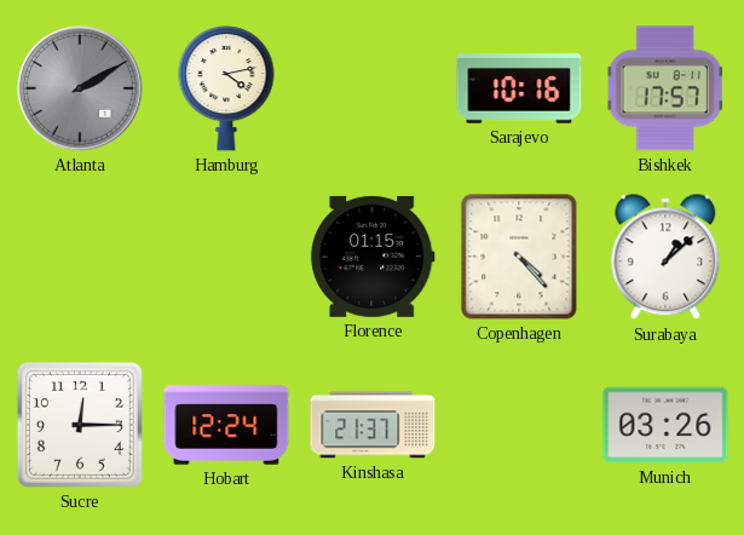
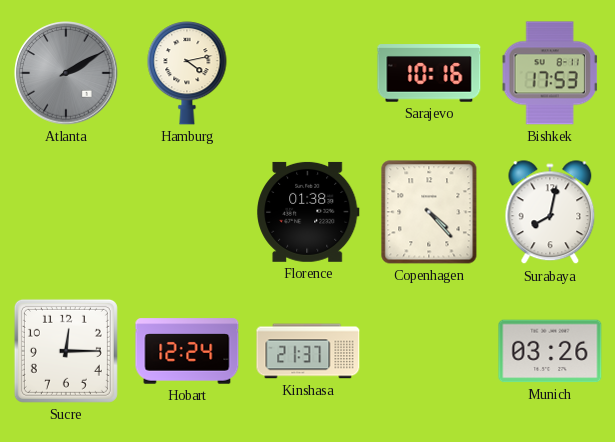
Bishkek: 17:57 -> 17:53
Florence: 01:15 -> 01:38
Surabaya: 1:08 -> 8:02
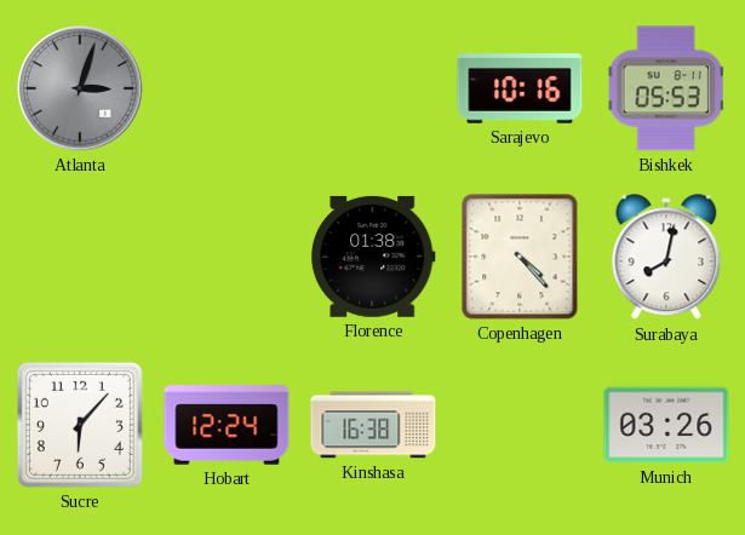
Atlanta: 2:10 -> 3:03
Hamburg: 4:13 -> none
Bishkek: 17:53 -> 05:53
Sucre: 12:15 -> 6:07
Kinshasa: 21:37 -> 16:38
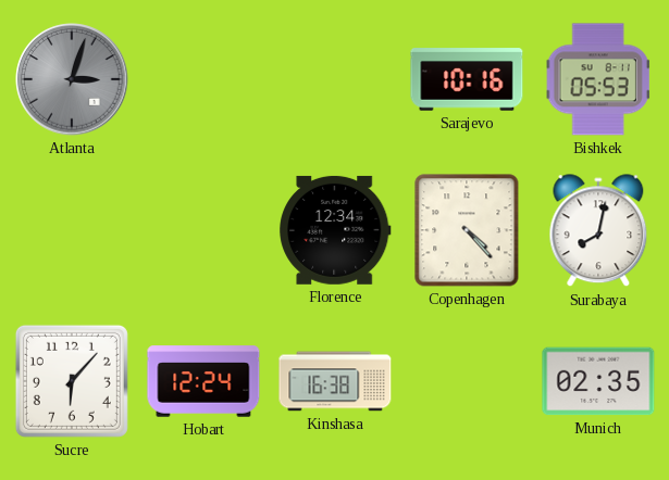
Florence: 01:38 -> 12:34
Munich: 03:26 -> 02:35
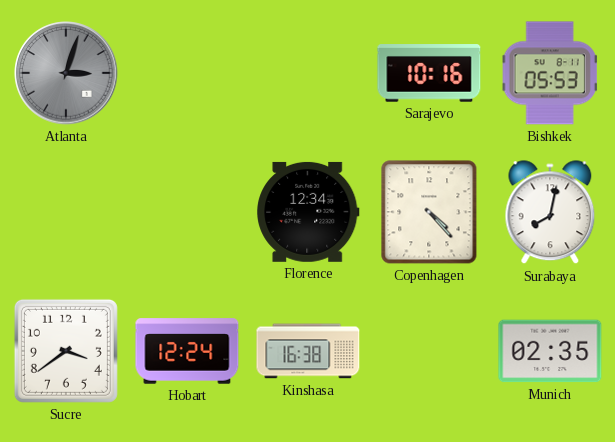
Sucre: 6:07 -> 3:39
